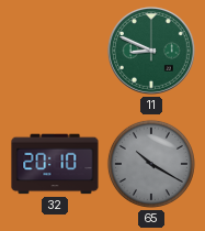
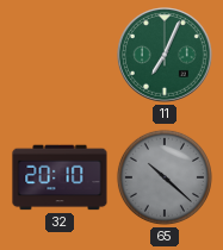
11: 8:49 -> 7:04
65: 10:20 -> 10:22
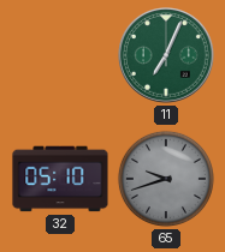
32: 20:10 -> 05:10
65: 10:22 -> 9:42
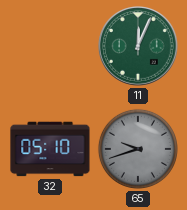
11: 7:04 -> 12:04
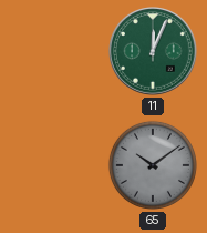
32: 05:10 -> none
65: 9:42 -> 10:09
